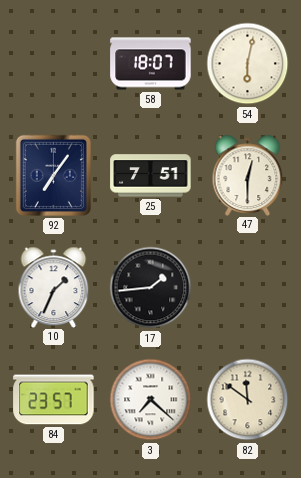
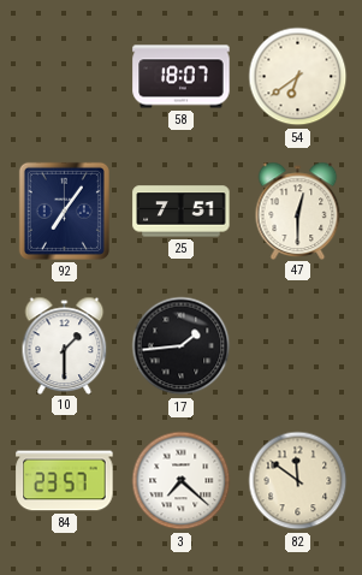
54: 6:02 -> 6:39
10: 1:34 -> 1:30
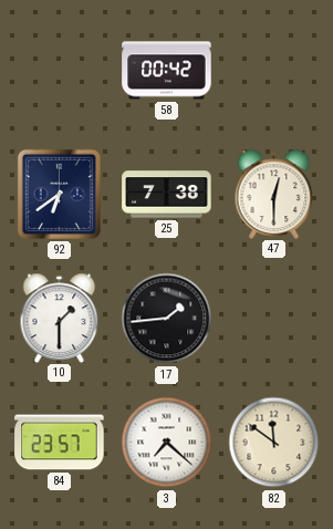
58: 18:07 -> 00:42
54: 6:39 -> none
92: 7:06 -> 6:39
25: 7:51 -> 7:38
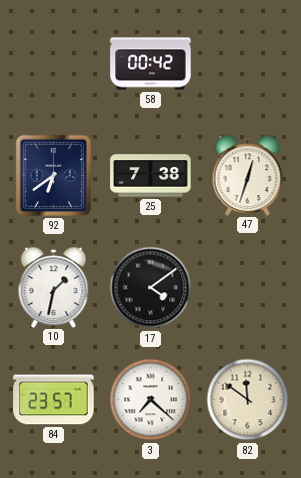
47: 12:30 -> 12:33
10: 1:30 -> 1:32
17: 1:44 -> 4:09
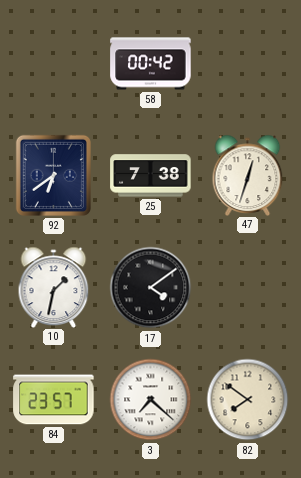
82: 11:51 -> 7:51
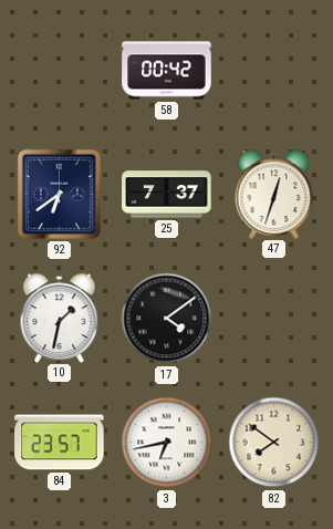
25: 7:38 -> 7:37
3: 7:22 -> 6:43
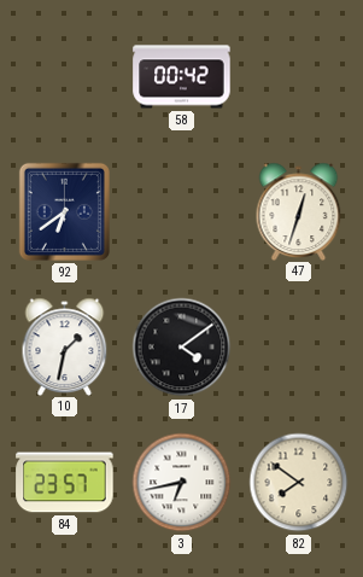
25: 7:37 -> none
